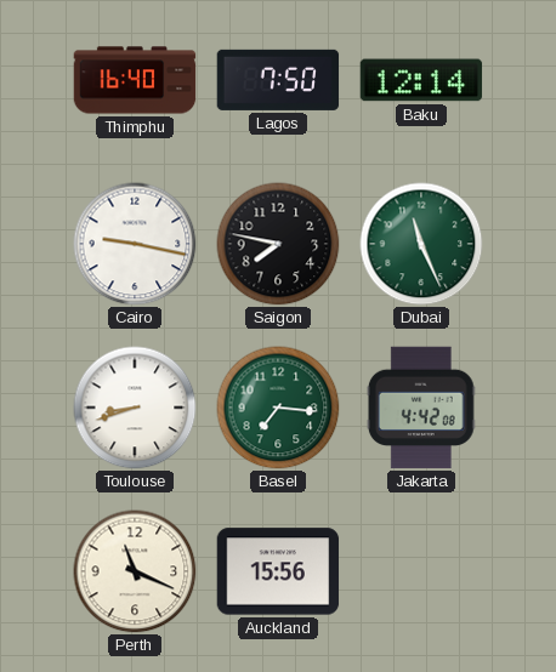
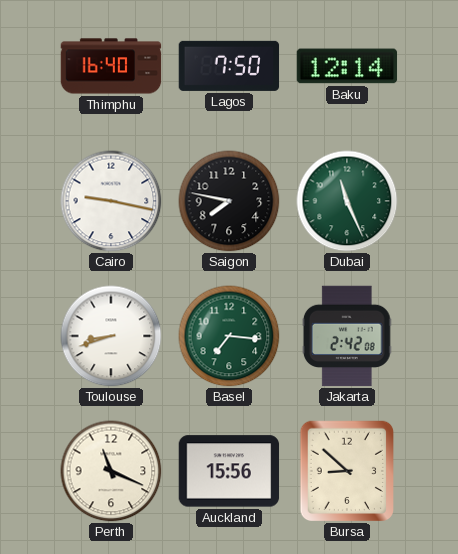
Jakarta: 4:42 -> 2:42
Bursa: none -> 8:52
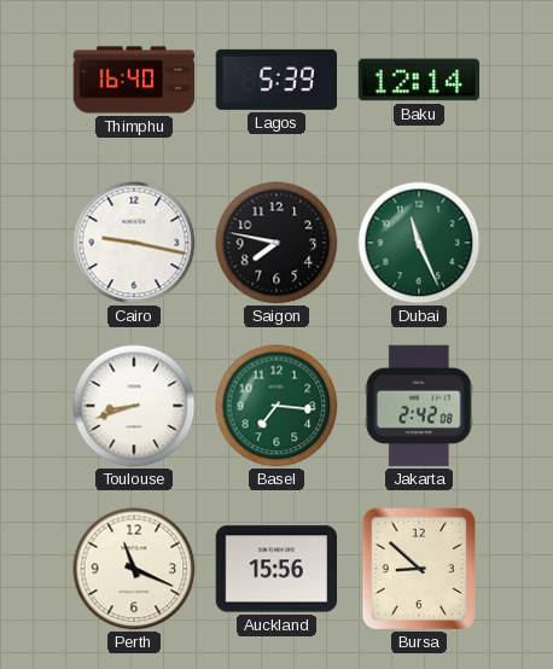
Lagos: 7:50 -> 5:39
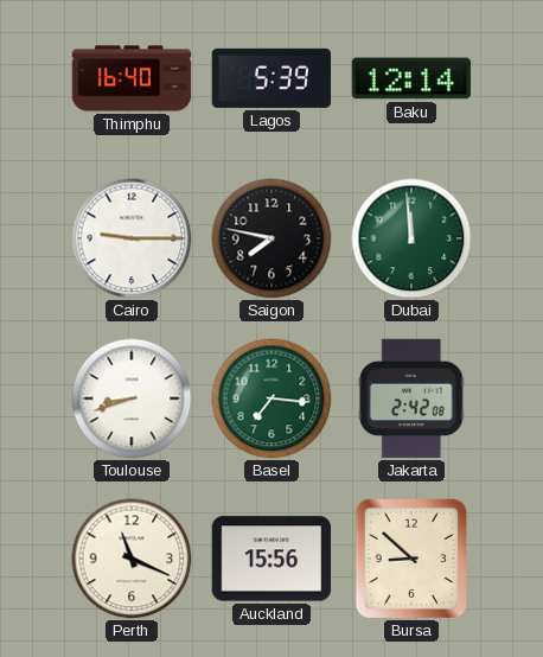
Cairo: 9:17 -> 9:15
Dubai: 11:26 -> 11:59
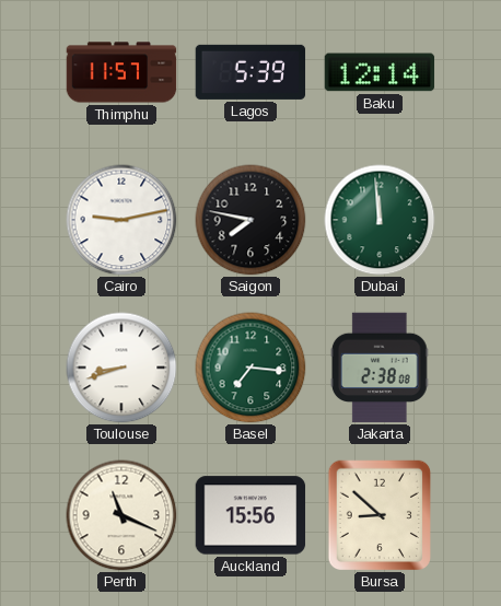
Thimphu: 16:40 -> 11:57
Cairo: 9:15 -> 9:13
Jakarta: 2:42 -> 2:38
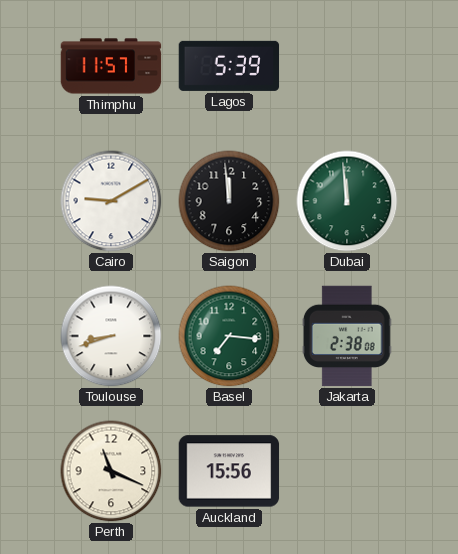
Baku: 12:14 -> none
Cairo: 9:13 -> 9:10
Saigon: 7:47 -> 11:59
Bursa: 8:52 -> none
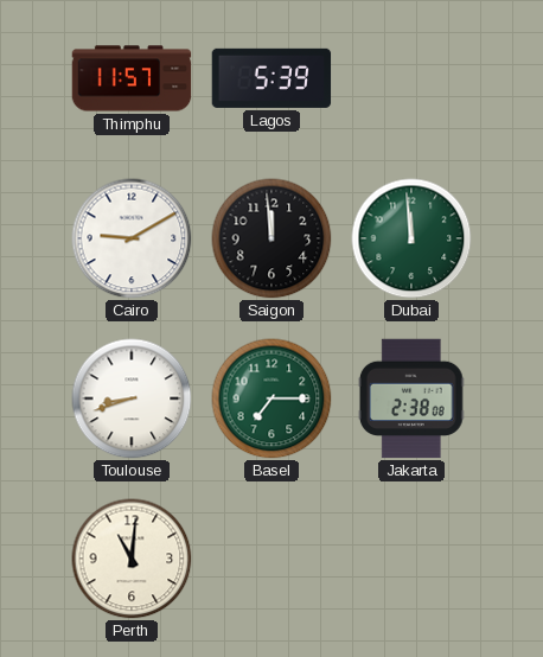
Basel: 7:16 -> 7:15
Perth: 11:19 -> 11:01
Auckland: 15:56 -> none
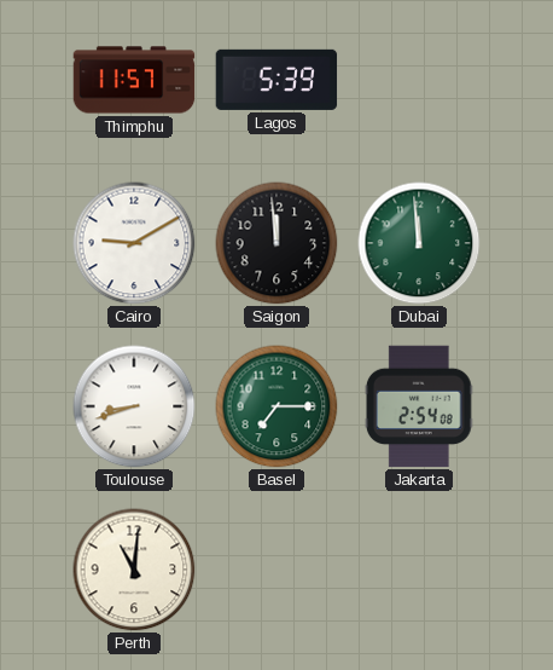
Jakarta: 2:38 -> 2:54
